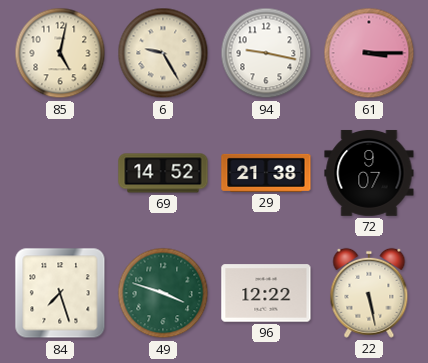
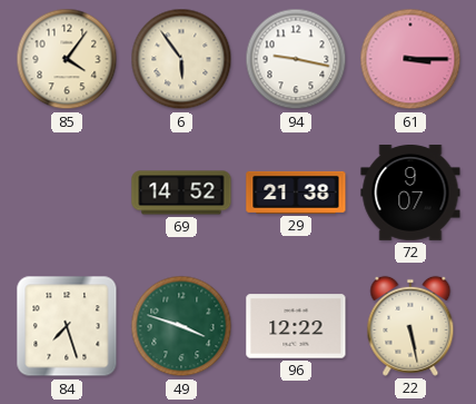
85: 5:02 -> 4:06
6: 9:25 -> 5:54
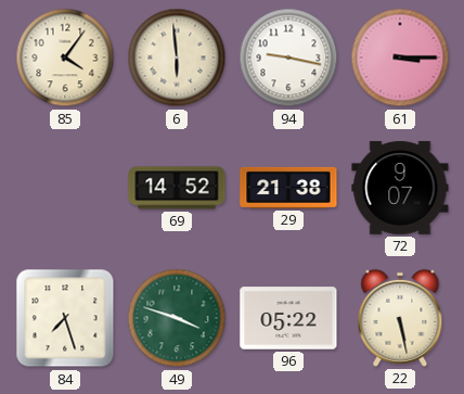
6: 5:54 -> 5:59
96: 12:22 -> 05:22
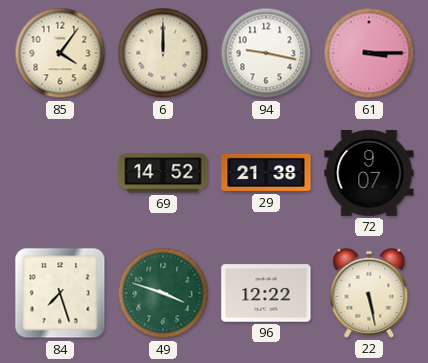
6: 5:59 -> 12:00
96: 05:22 -> 12:22
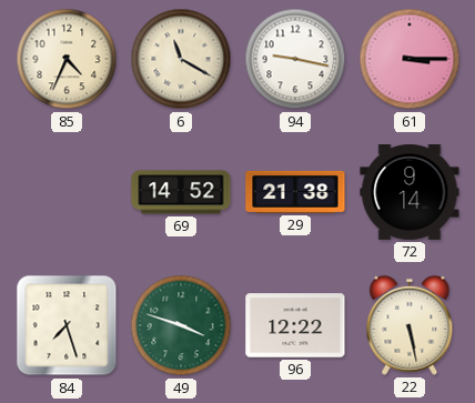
85: 4:06 -> 4:34
6: 12:00 -> 11:20
72: 9:07 -> 9:14
